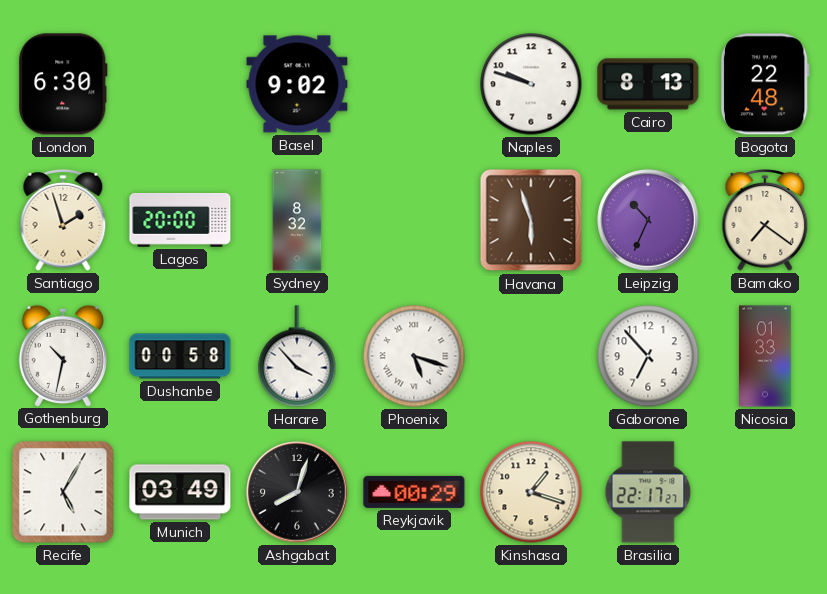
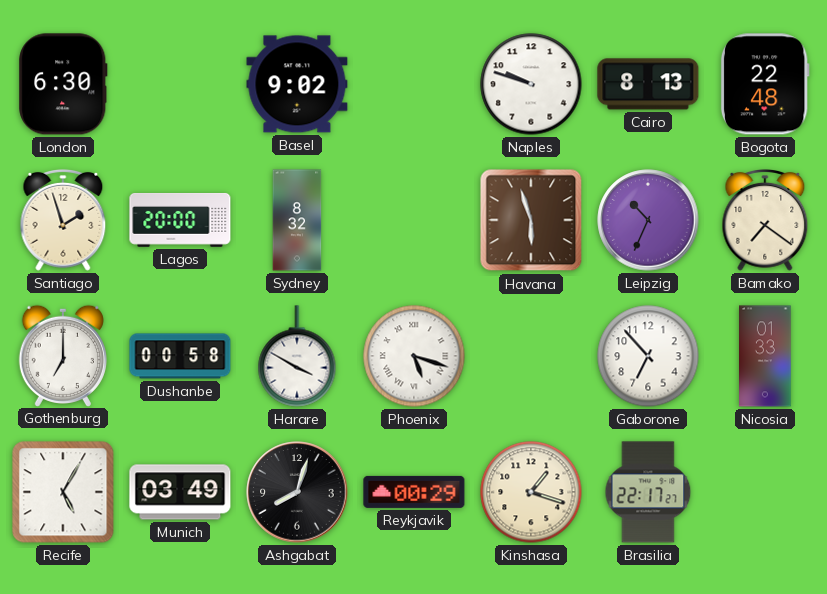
Gothenburg: 10:32 -> 7:00
Harare: 3:53 -> 3:50
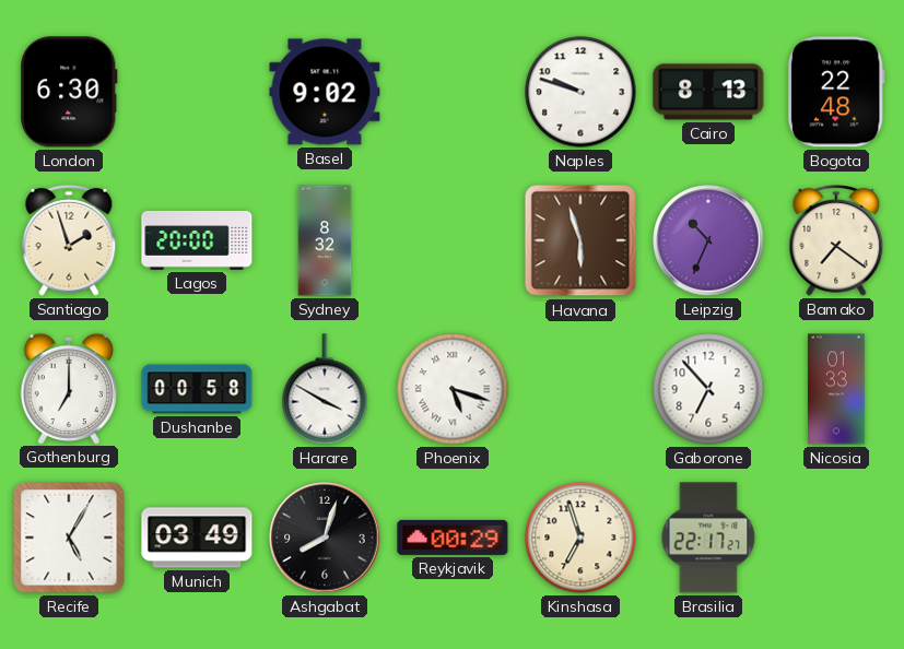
Kinshasa: 1:18 -> 6:57
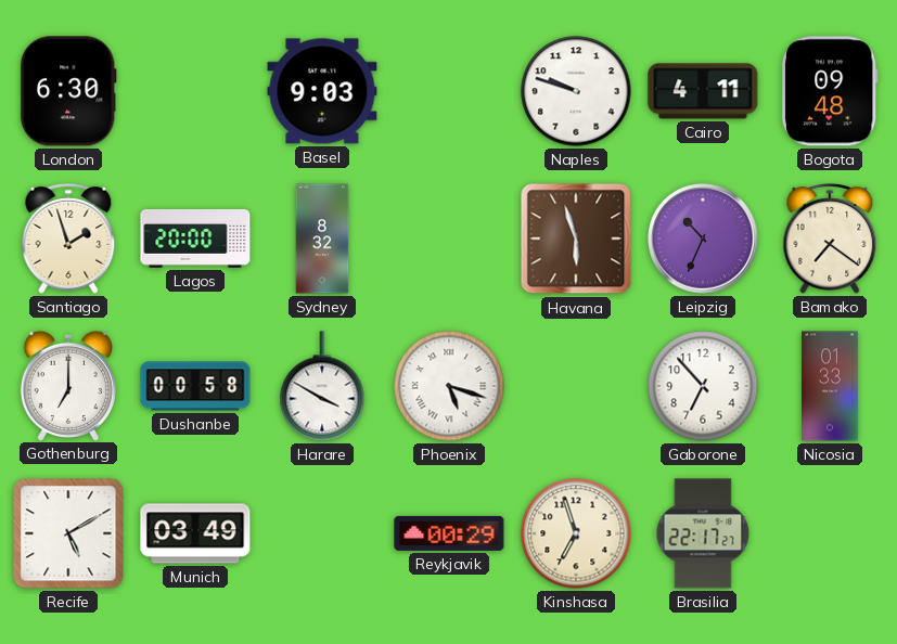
Basel: 9:02 -> 9:03
Cairo: 8:13 -> 4:11
Bogota: 22:48 -> 09:48
Recife: 5:05 -> 5:10
Ashgabat: 8:03 -> none
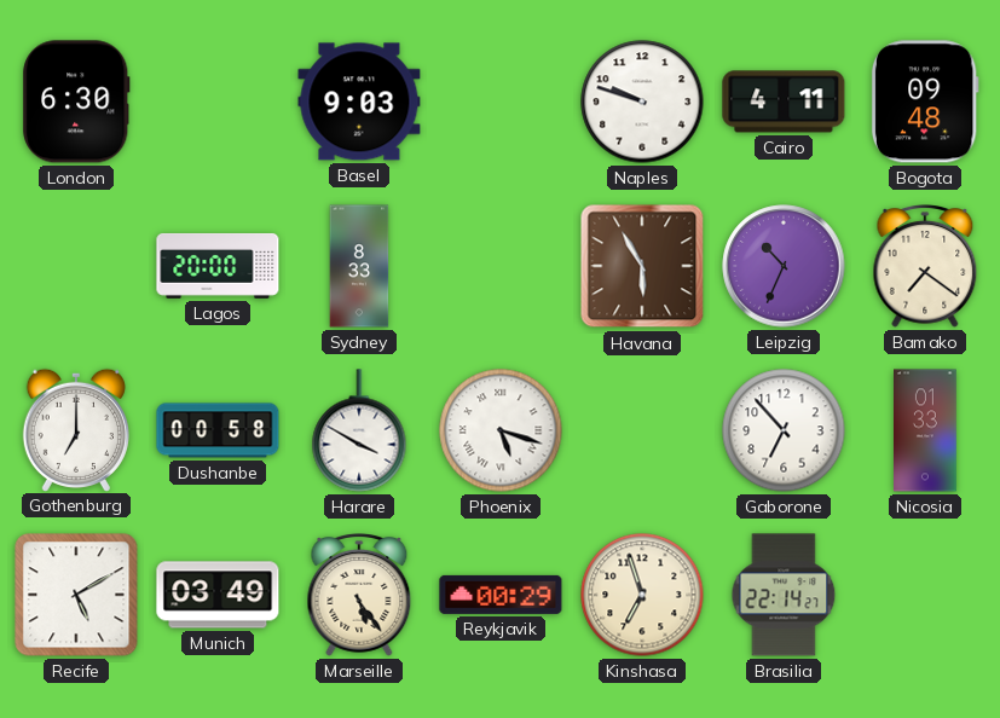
Santiago: 1:57 -> none
Sydney: 8:32 -> 8:33
Havana: 5:57 -> 5:55
Marseille: none -> 5:24
Brasilia: 22:17 -> 22:14
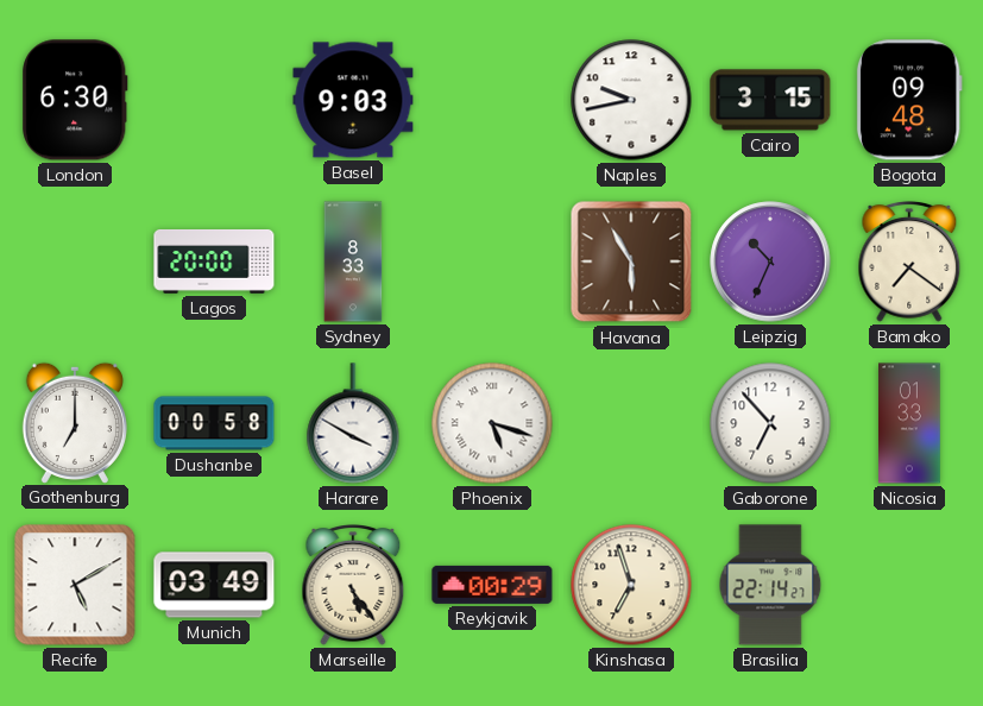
Naples: 9:48 -> 9:43
Cairo: 4:11 -> 3:15
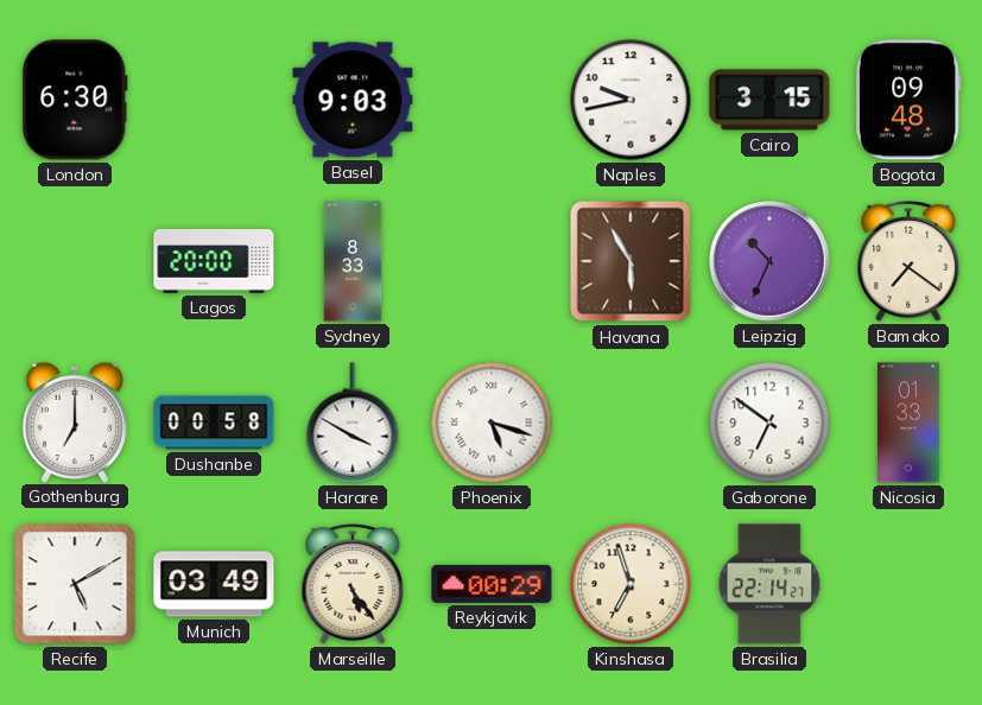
Gaborone: 6:53 -> 6:51
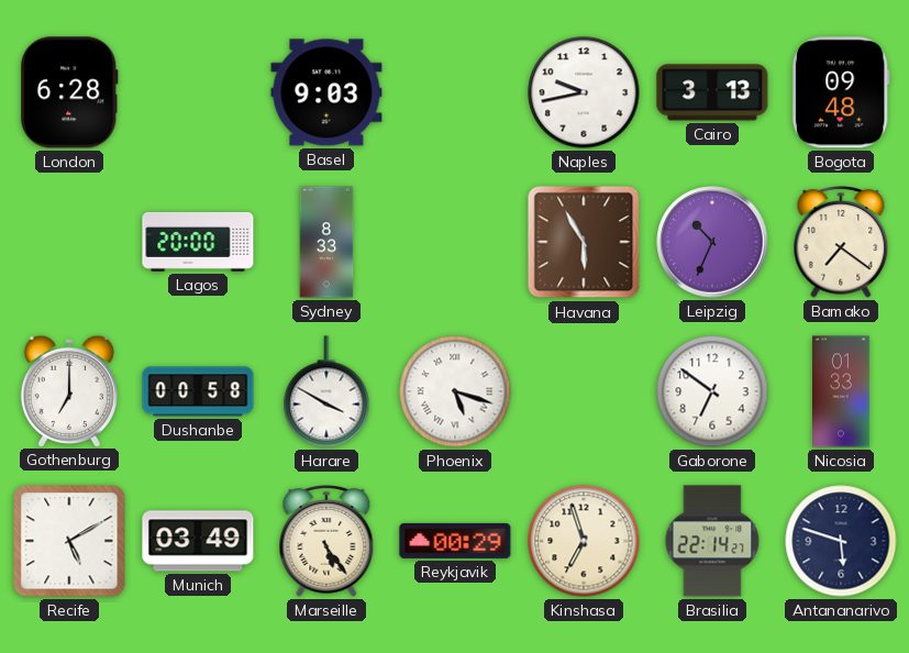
London: 6:30 -> 6:28
Cairo: 3:15 -> 3:13
Antananarivo: none -> 5:48
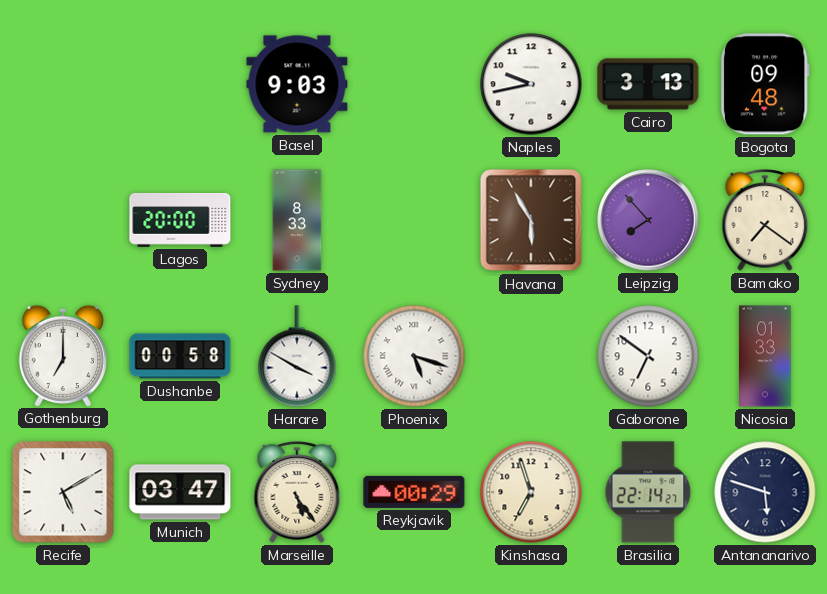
London: 6:28 -> none
Leipzig: 10:34 -> 7:53
Munich: 03:49 -> 03:47
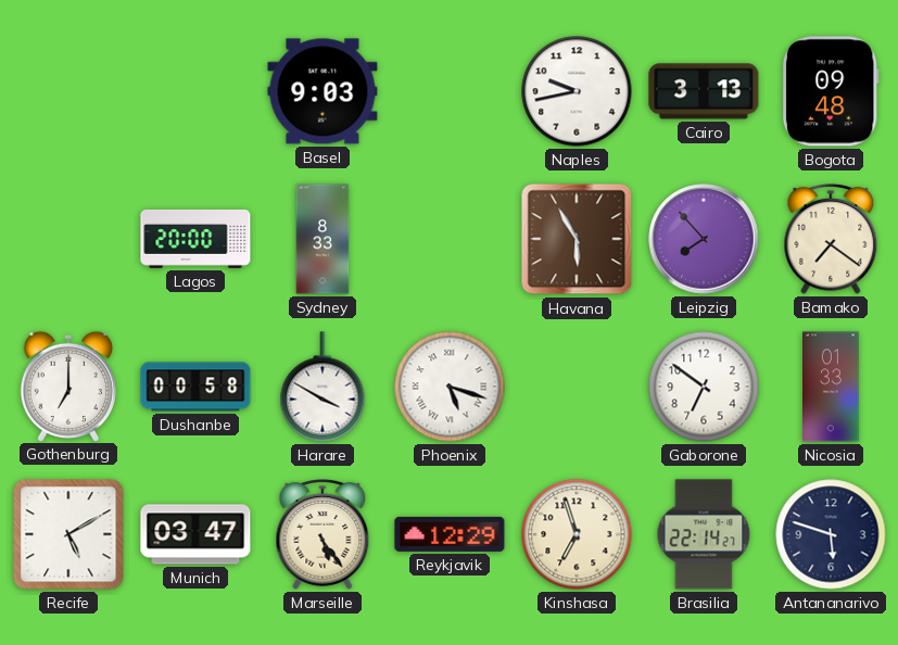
Reykjavik: 00:29 -> 12:29
